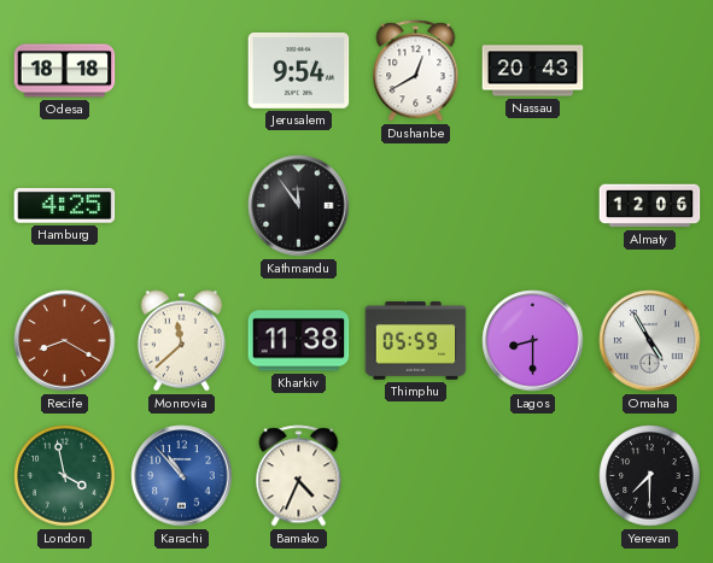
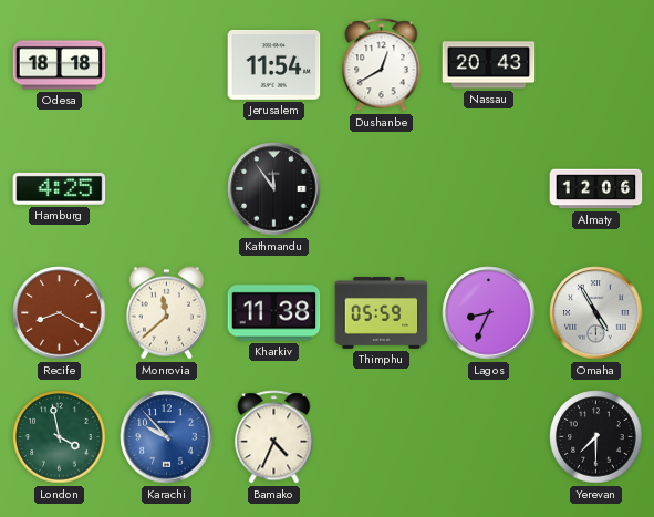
Jerusalem: 9:54 -> 11:54
Lagos: 8:30 -> 8:34
Karachi: 10:53 -> 9:53
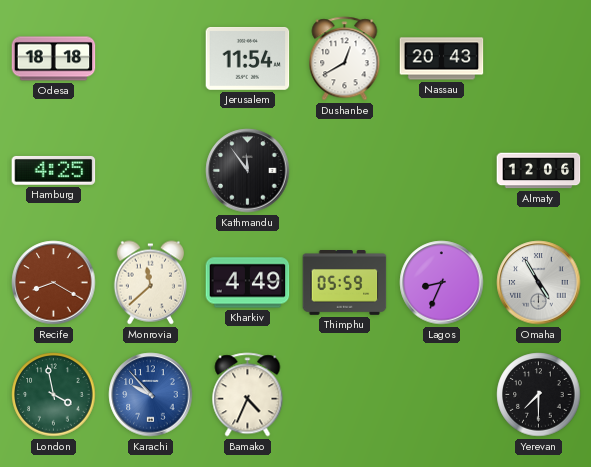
Kharkiv: 11:38 -> 4:49
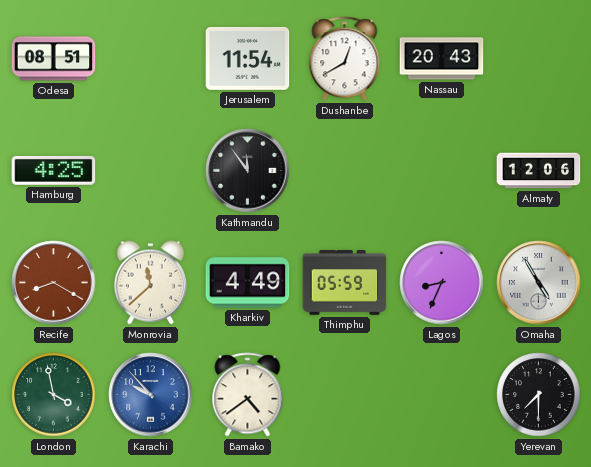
Odesa: 18:18 -> 08:51
Bamako: 4:34 -> 4:39
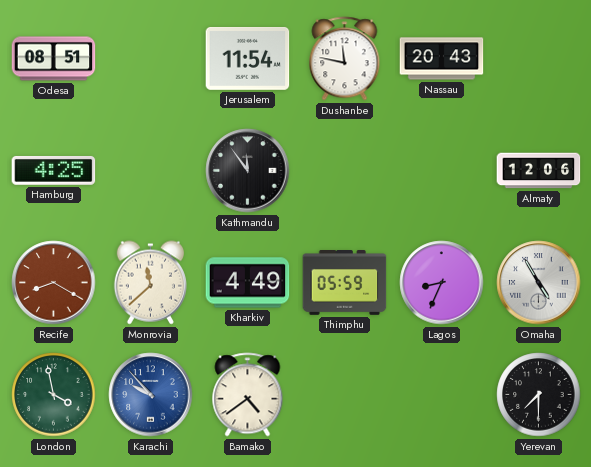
Dushanbe: 12:40 -> 11:47
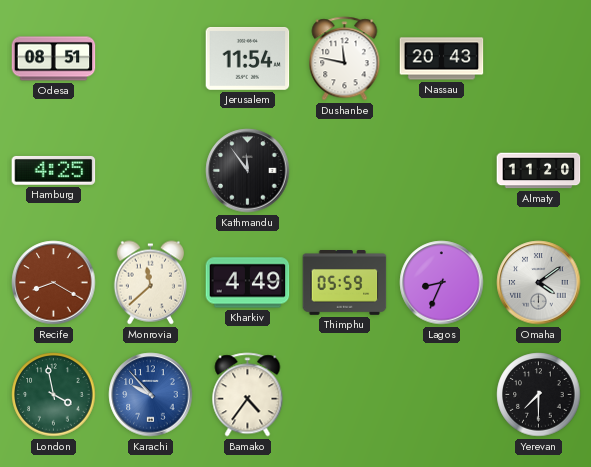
Almaty: 12:06 -> 11:20
Omaha: 4:55 -> 4:09
Bamako: 4:39 -> 4:36
